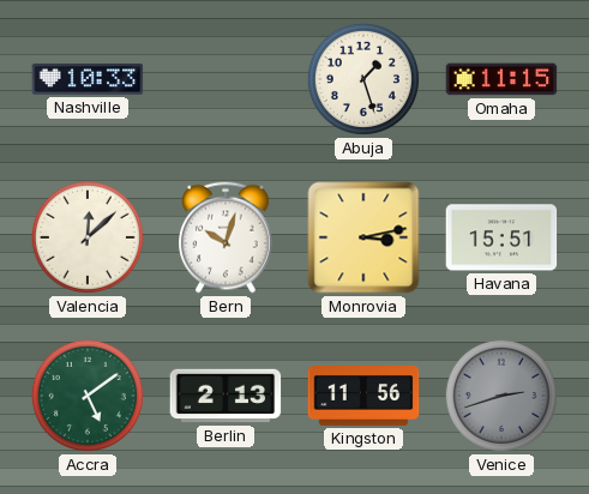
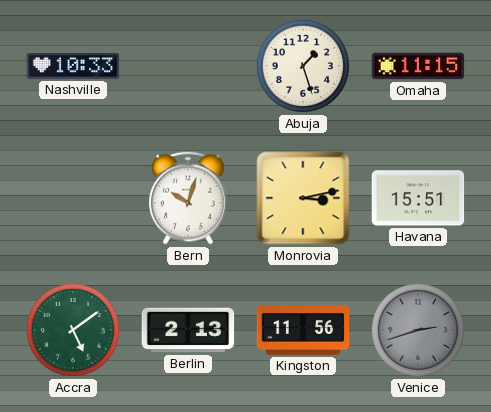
Valencia: 12:08 -> none
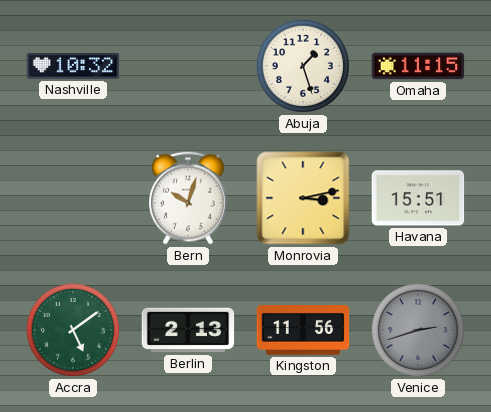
Nashville: 10:33 -> 10:32
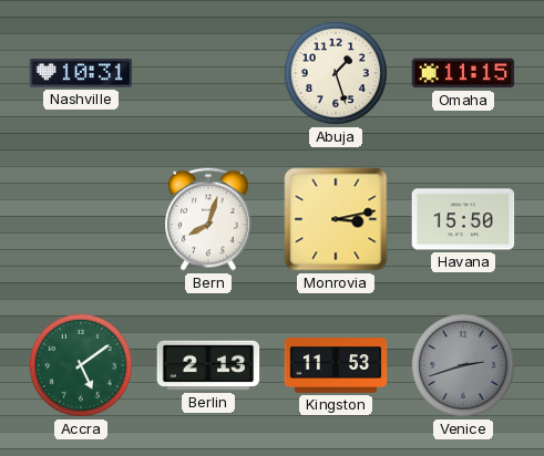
Nashville: 10:32 -> 10:31
Bern: 10:03 -> 8:03
Havana: 15:51 -> 15:50
Kingston: 11:56 -> 11:53
